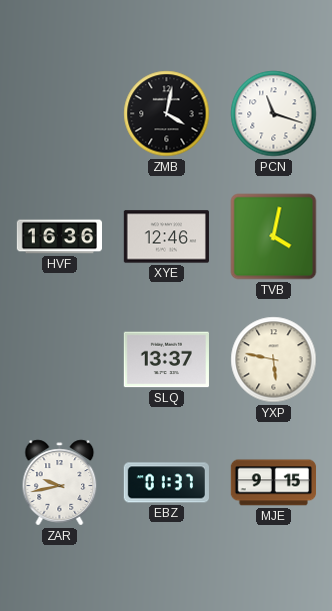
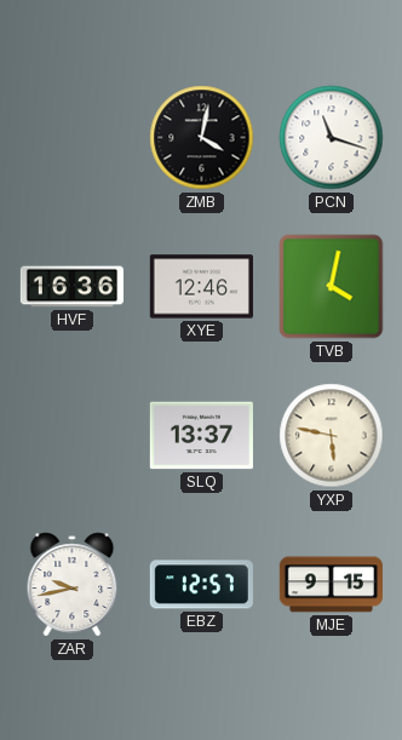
EBZ: 01:37 -> 12:57
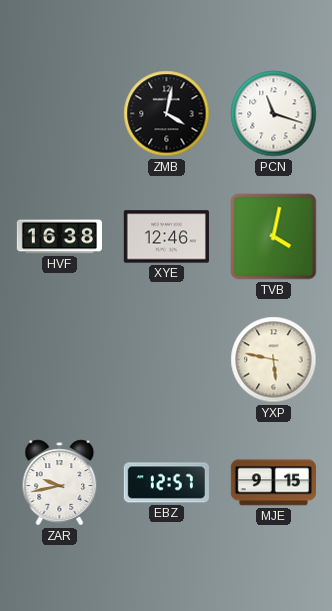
HVF: 16:36 -> 16:38
SLQ: 13:37 -> none
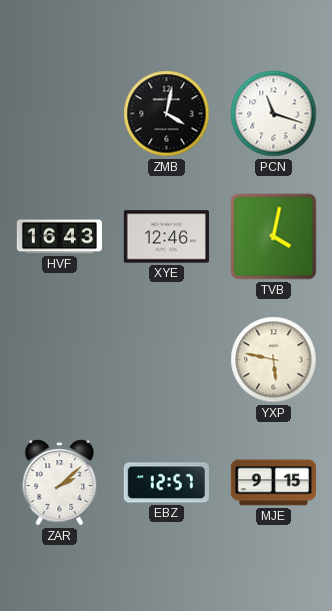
HVF: 16:38 -> 16:43
ZAR: 9:43 -> 2:08
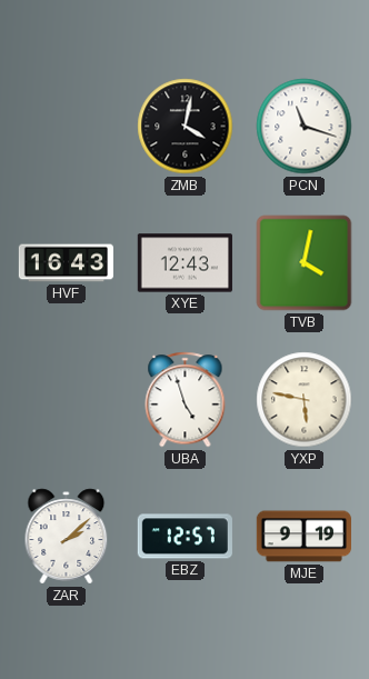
XYE: 12:46 -> 12:43
UBA: none -> 4:57
MJE: 9:15 -> 9:19
